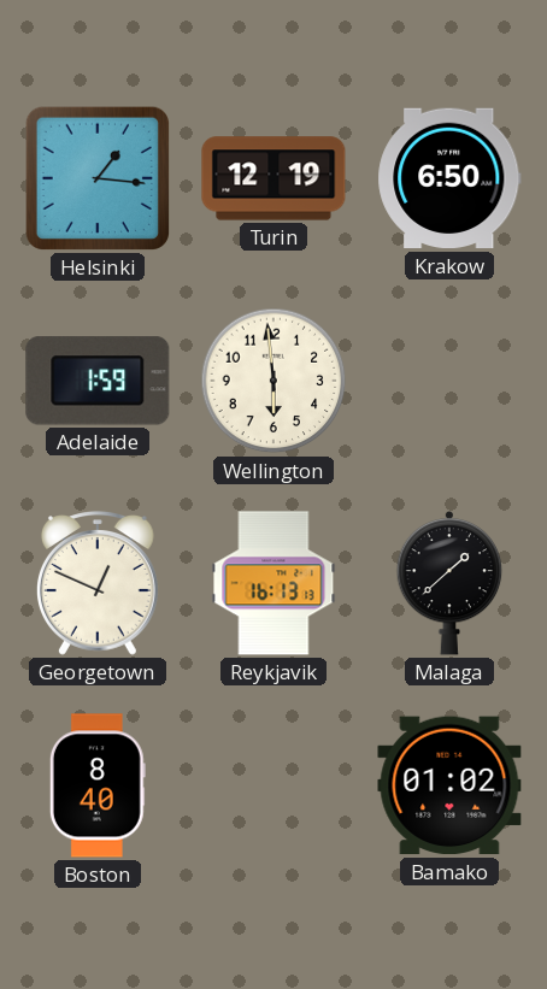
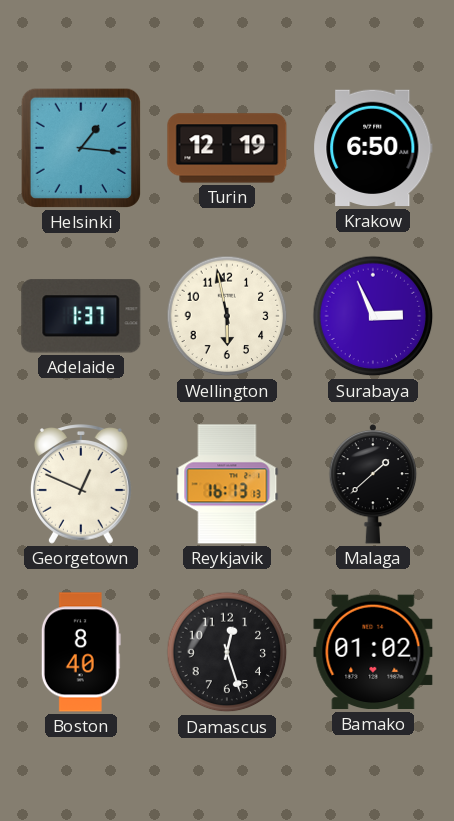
Adelaide: 1:59 -> 1:37
Wellington: 5:59 -> 5:58
Surabaya: none -> 2:56
Damascus: none -> 12:27
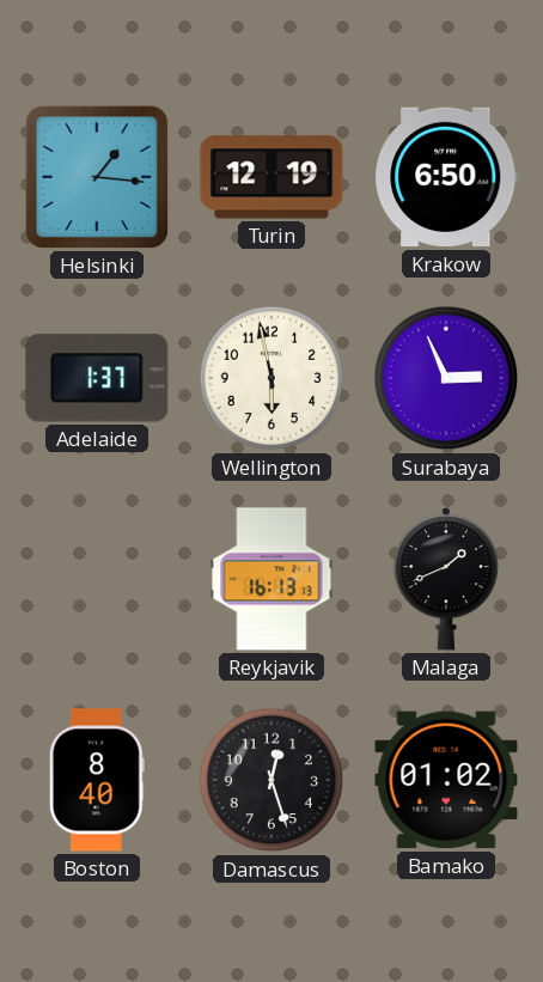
Georgetown: 12:49 -> none
Malaga: 1:38 -> 1:41
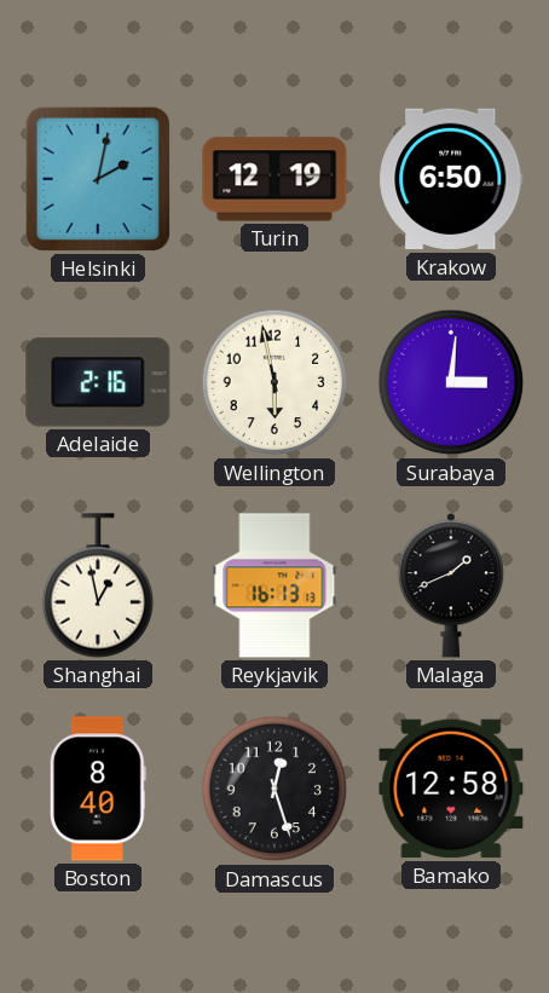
Helsinki: 1:16 -> 2:02
Adelaide: 1:37 -> 2:16
Surabaya: 2:56 -> 3:01
Shanghai: none -> 12:58
Bamako: 01:02 -> 12:58
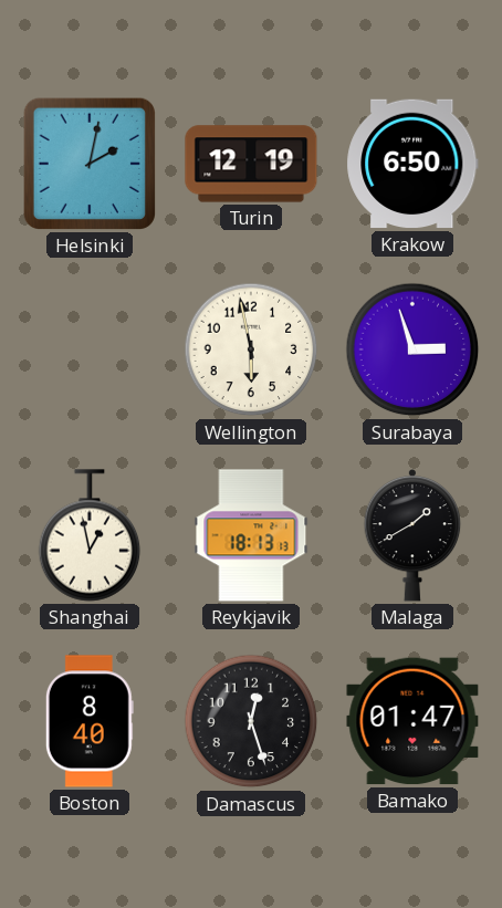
Adelaide: 2:16 -> none
Surabaya: 3:01 -> 2:57
Reykjavik: 16:13 -> 18:13
Malaga: 1:41 -> 1:40
Bamako: 12:58 -> 01:47
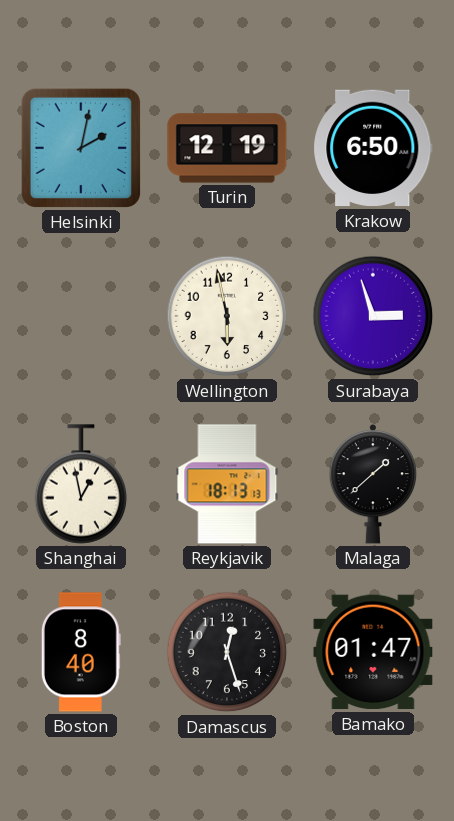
Malaga: 1:40 -> 1:38
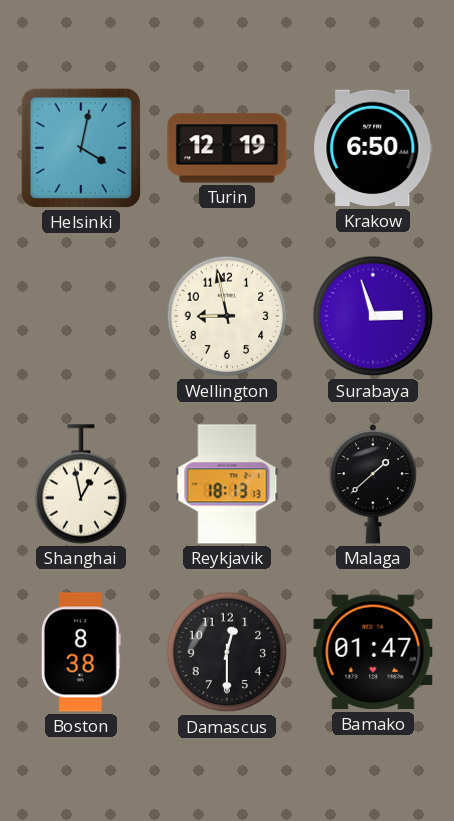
Helsinki: 2:02 -> 4:02
Wellington: 5:58 -> 8:58
Boston: 8:40 -> 8:38
Damascus: 12:27 -> 12:30
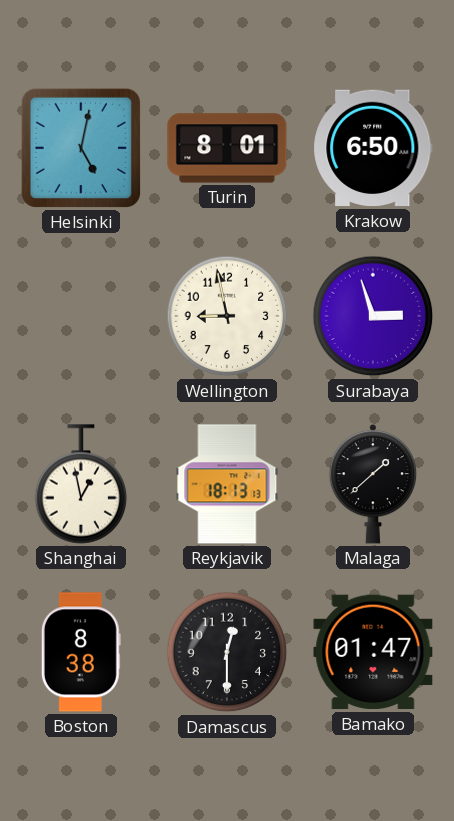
Helsinki: 4:02 -> 5:02
Turin: 12:19 -> 8:01
